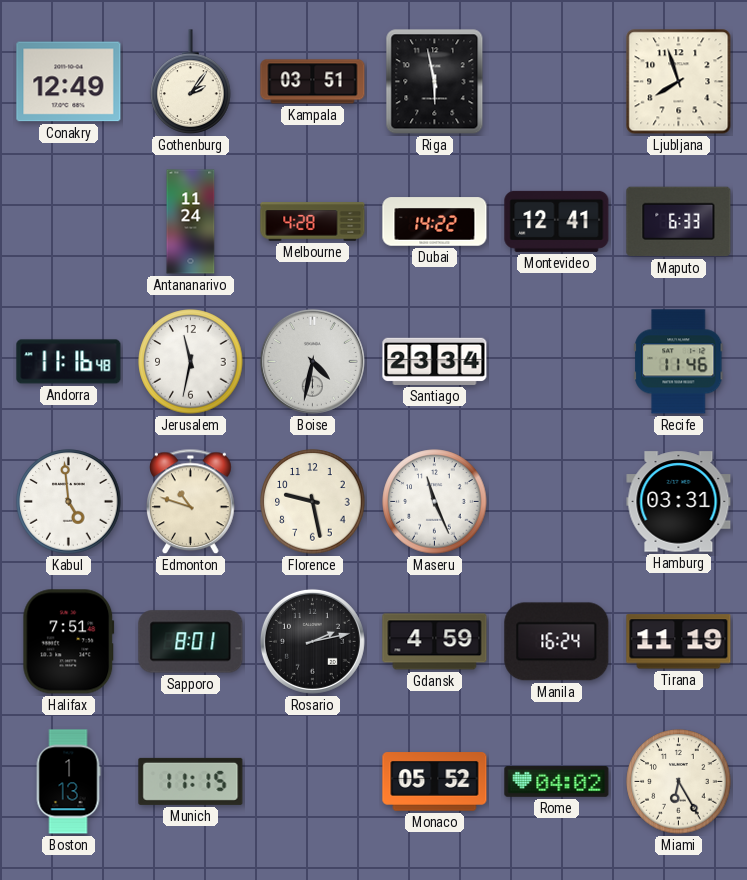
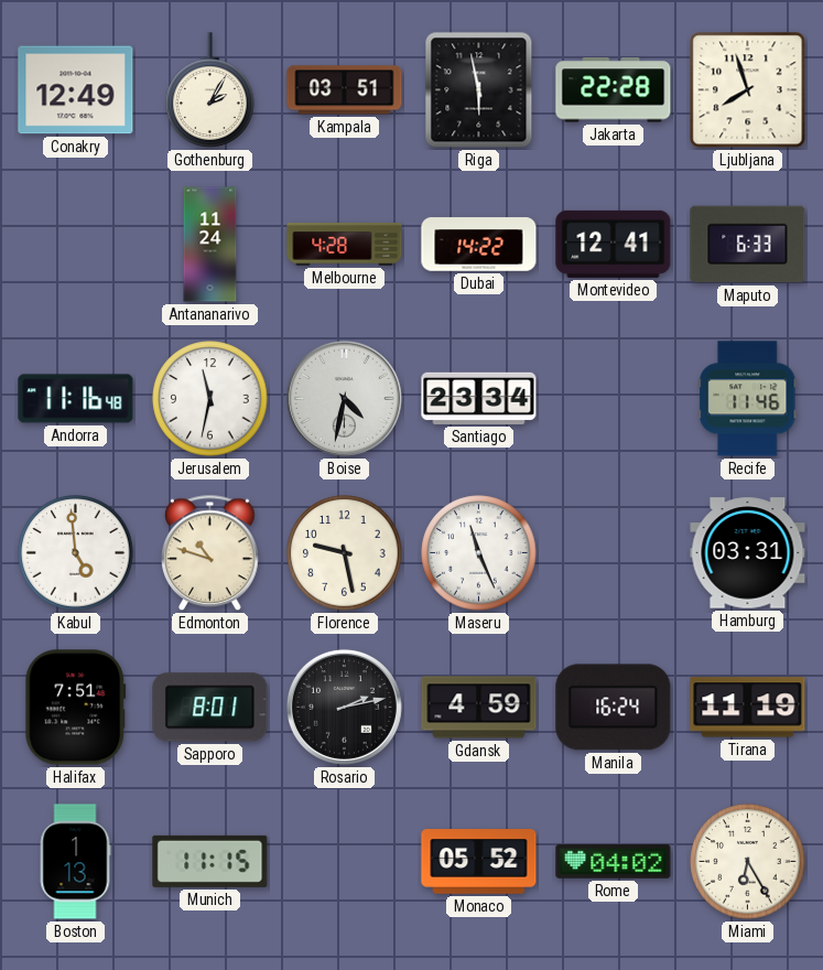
Gothenburg: 2:06 -> 2:05
Jakarta: none -> 22:28
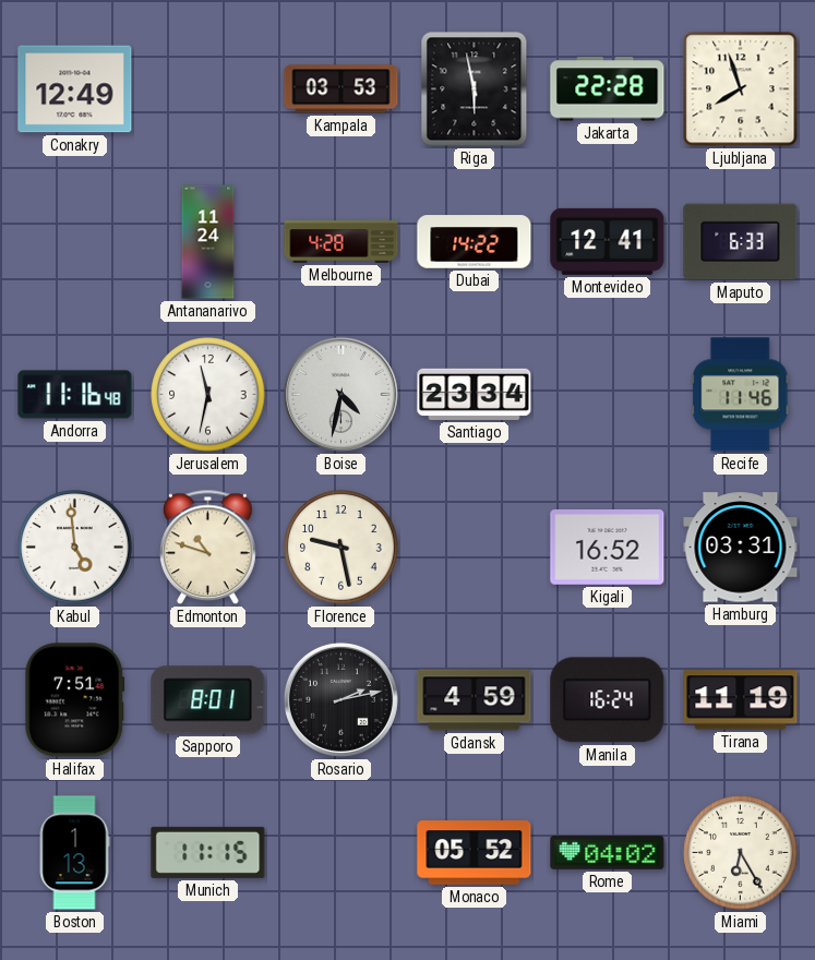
Gothenburg: 2:05 -> none
Kampala: 03:51 -> 03:53
Maseru: 11:26 -> none
Kigali: none -> 16:52
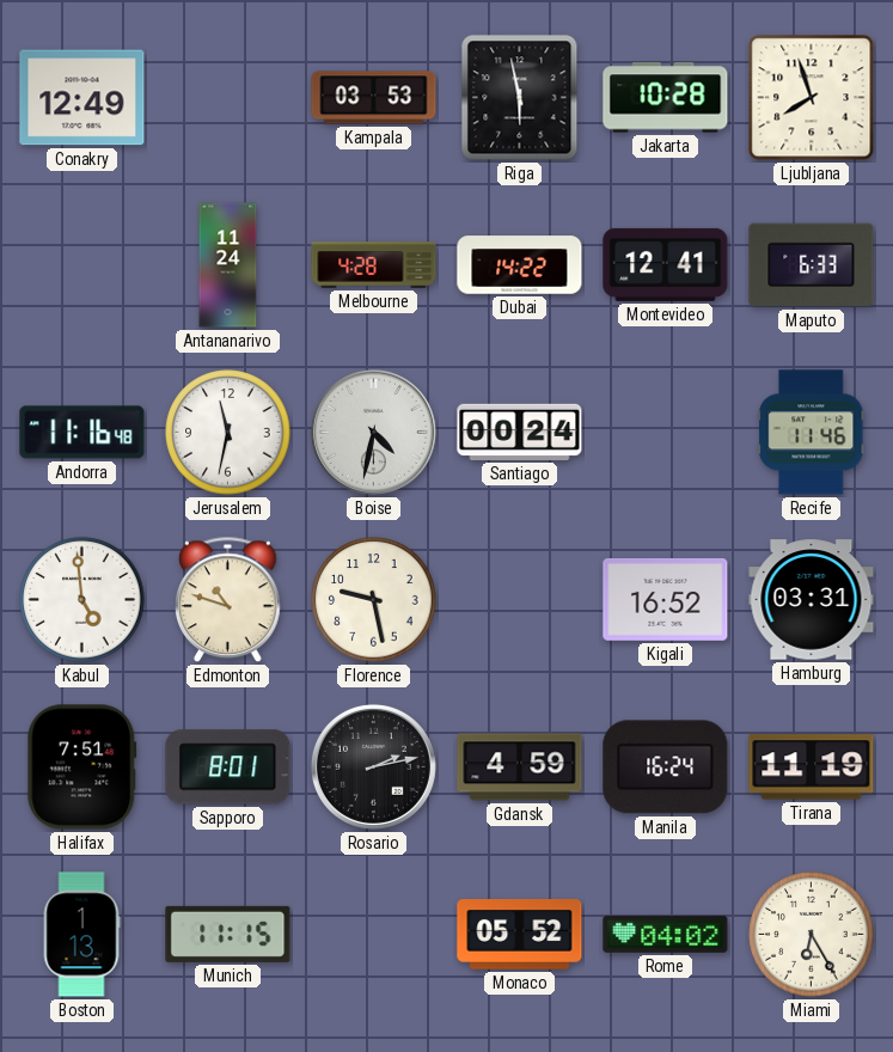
Jakarta: 22:28 -> 10:28
Santiago: 23:34 -> 00:24
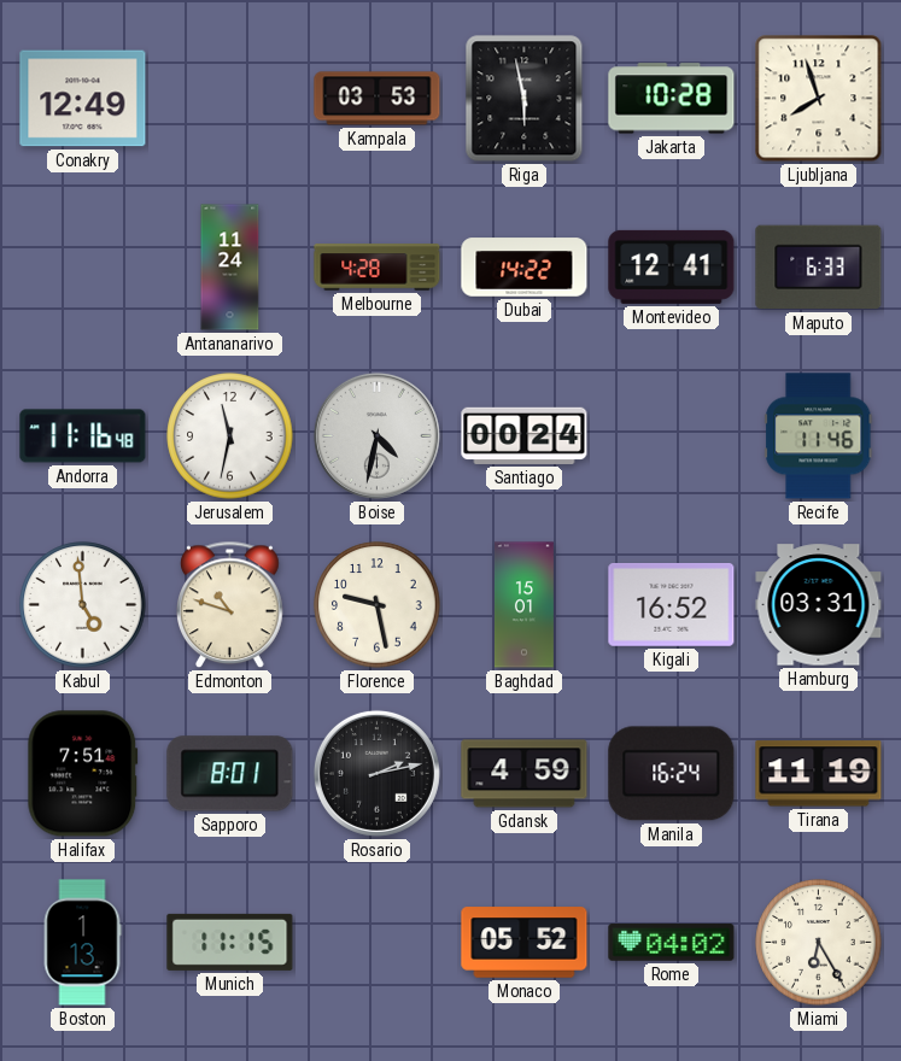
Baghdad: none -> 15:01
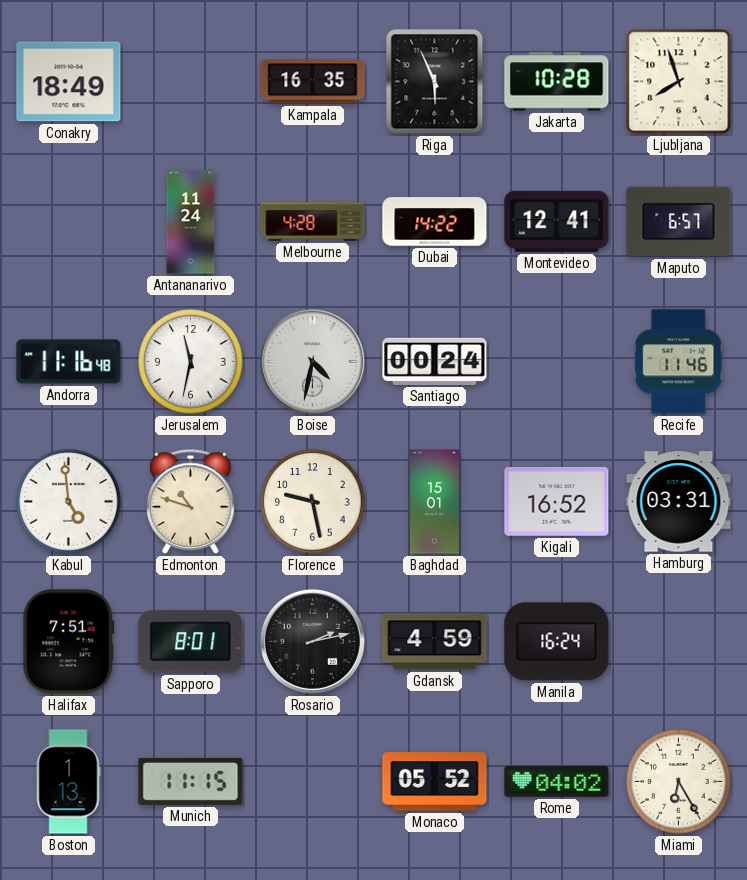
Conakry: 12:49 -> 18:49
Kampala: 03:53 -> 16:35
Riga: 5:58 -> 5:56
Maputo: 6:33 -> 6:57
Tirana: 11:19 -> none
